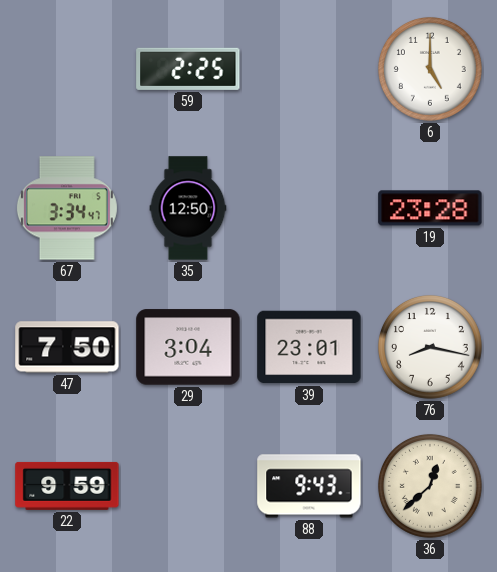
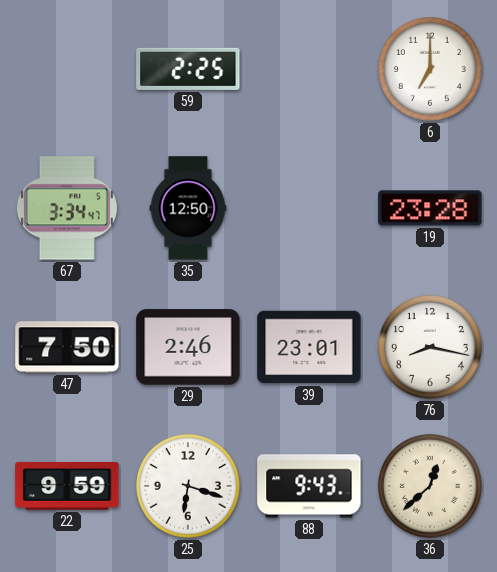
6: 5:00 -> 7:00
29: 3:04 -> 2:46
25: none -> 6:18
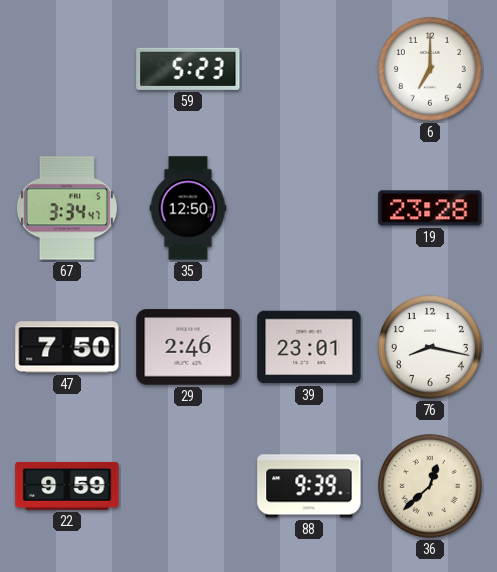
59: 2:25 -> 5:23
25: 6:18 -> none
88: 9:43 -> 9:39
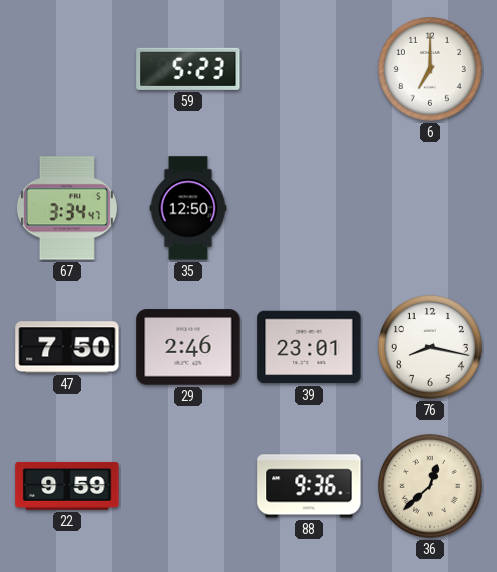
19: 23:28 -> none
88: 9:39 -> 9:36
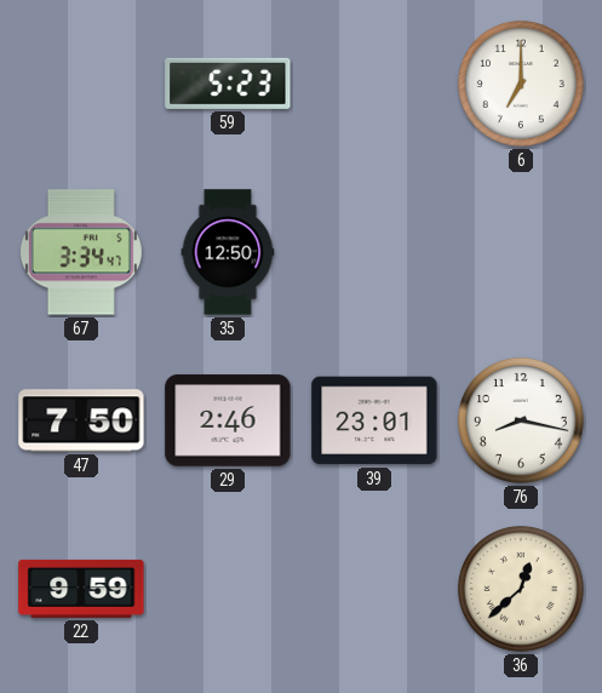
88: 9:36 -> none
